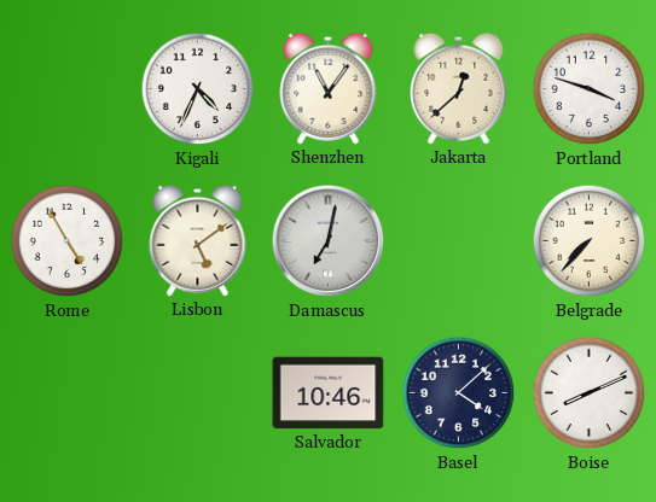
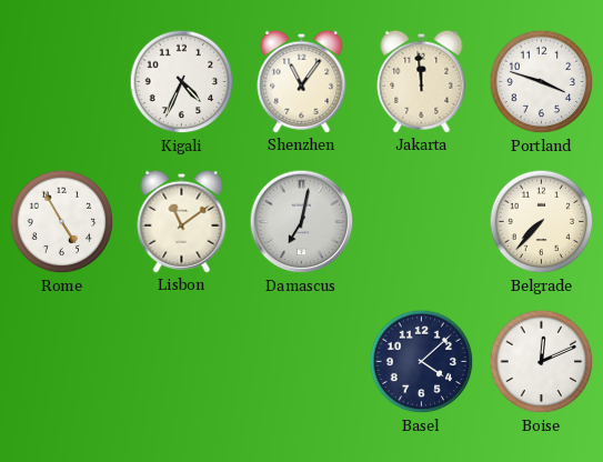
Jakarta: 12:38 -> 11:59
Lisbon: 5:09 -> 11:09
Salvador: 10:46 -> none
Boise: 8:11 -> 12:11
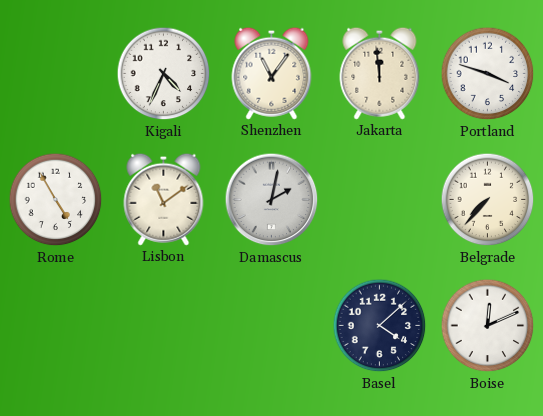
Damascus: 7:02 -> 2:02
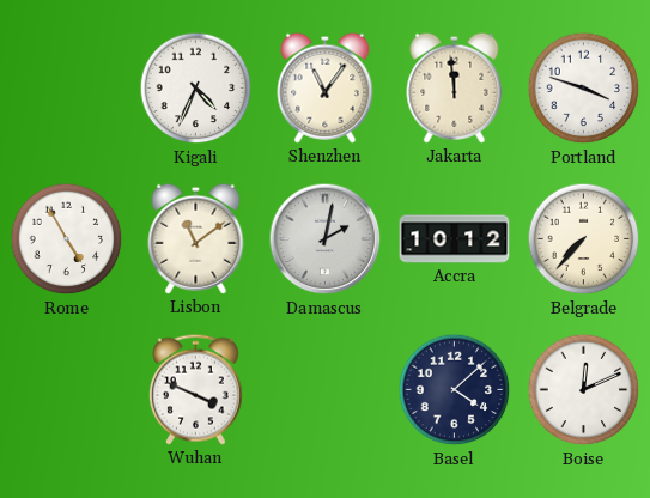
Accra: none -> 10:12
Wuhan: none -> 3:49
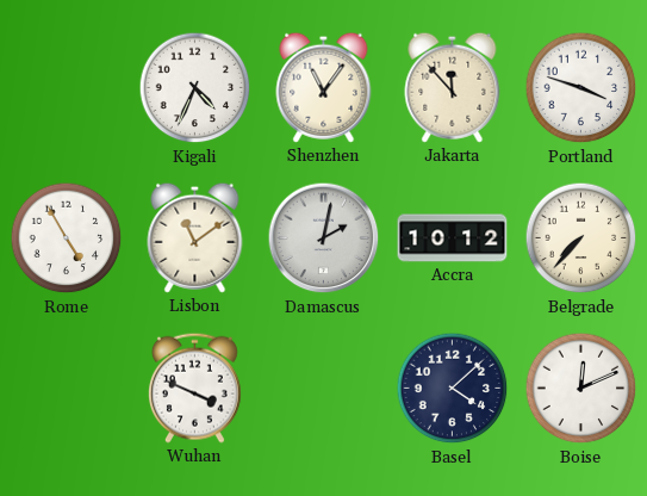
Jakarta: 11:59 -> 11:53
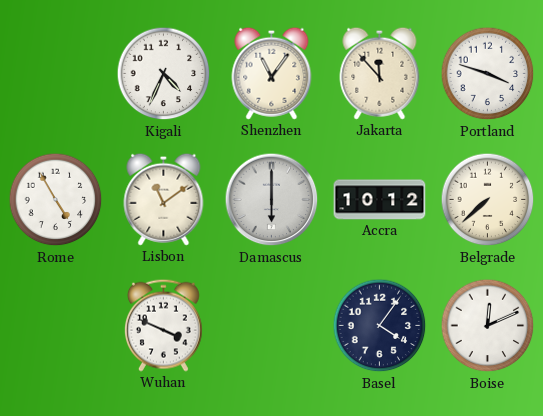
Damascus: 2:02 -> 6:00
Belgrade: 7:37 -> 7:38
Basel: 4:08 -> 4:06
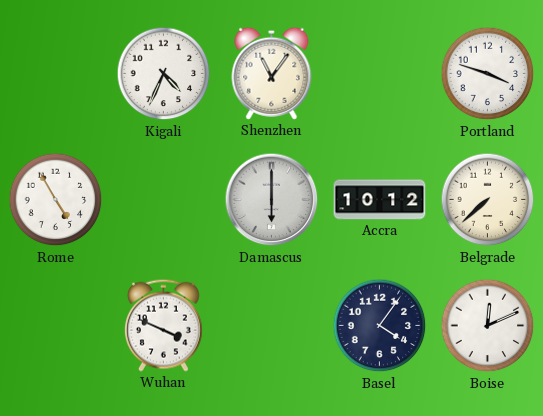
Jakarta: 11:53 -> none
Lisbon: 11:09 -> none
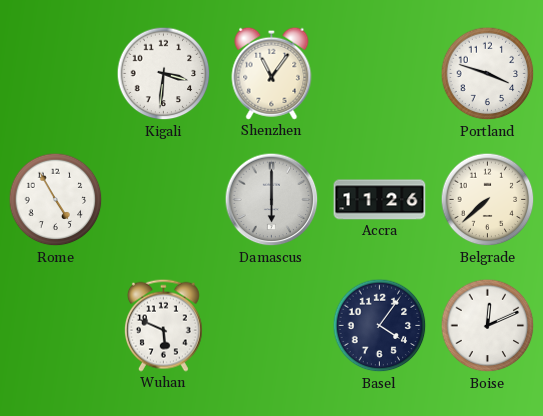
Kigali: 4:34 -> 3:31
Accra: 10:12 -> 11:26
Wuhan: 3:49 -> 5:49
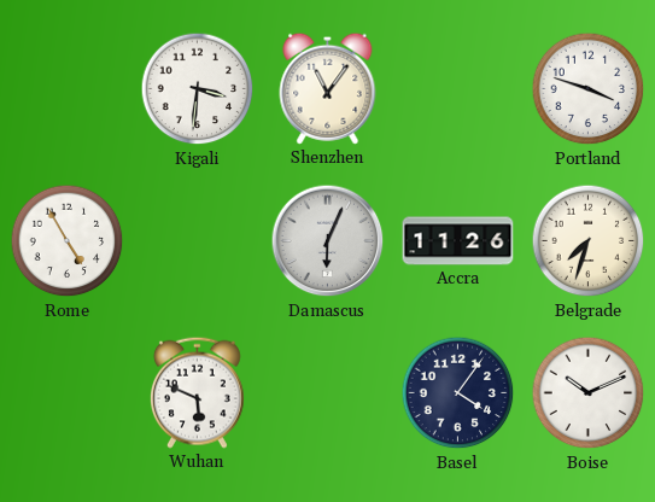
Damascus: 6:00 -> 6:04
Belgrade: 7:38 -> 7:33
Boise: 12:11 -> 10:11
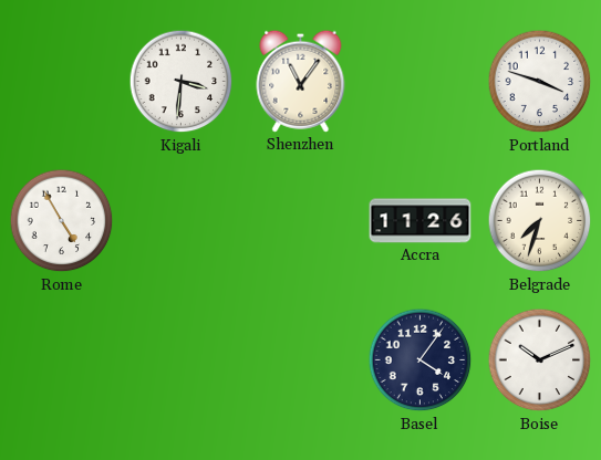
Damascus: 6:04 -> none
Wuhan: 5:49 -> none
